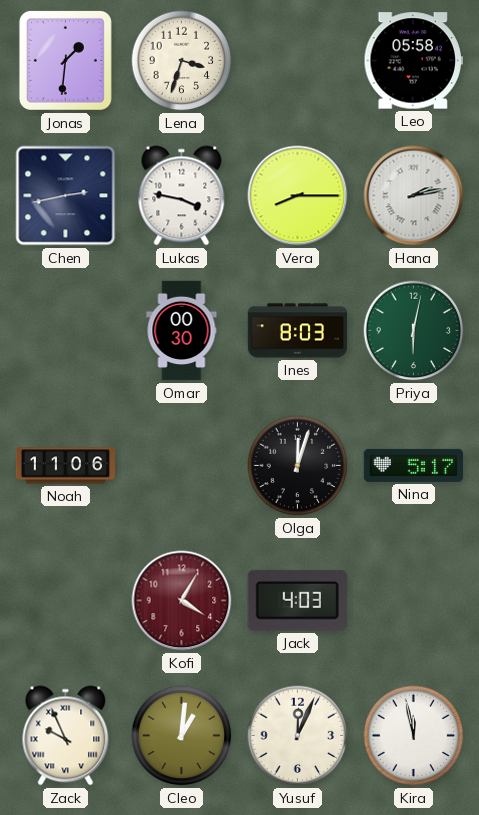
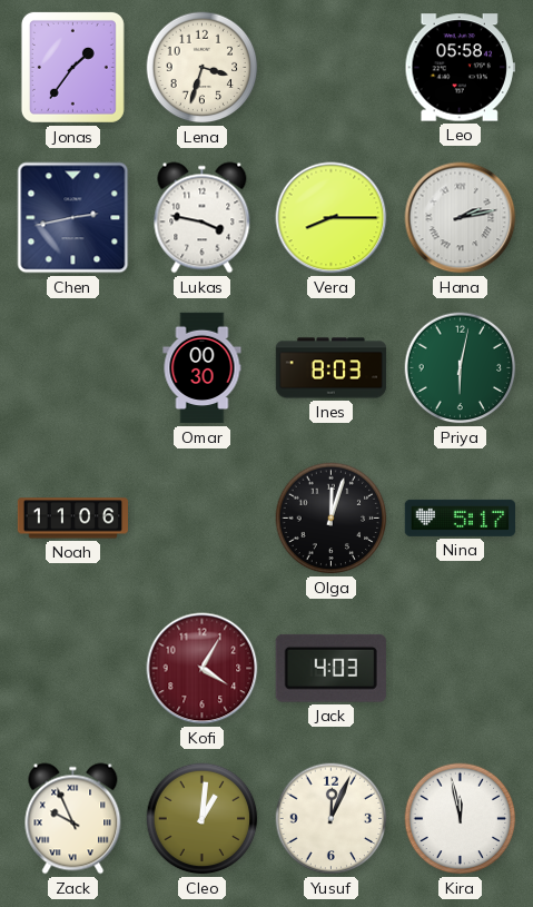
Jonas: 1:31 -> 1:36
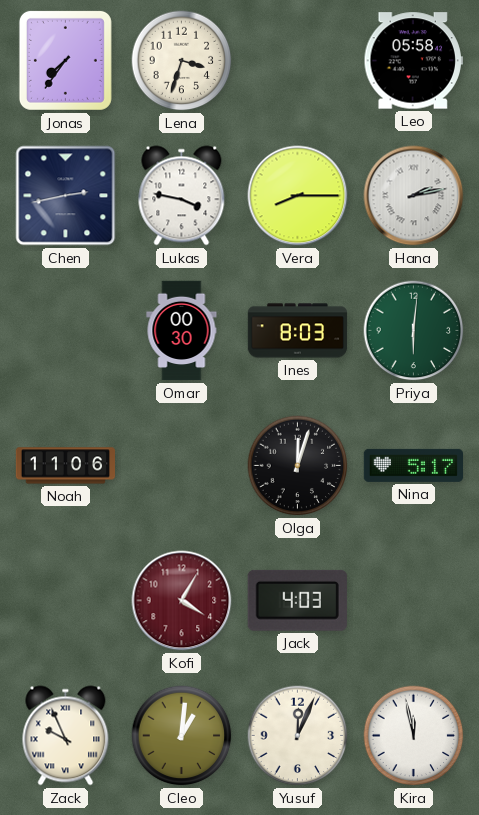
Jonas: 1:36 -> 7:36
Priya: 6:02 -> 6:01
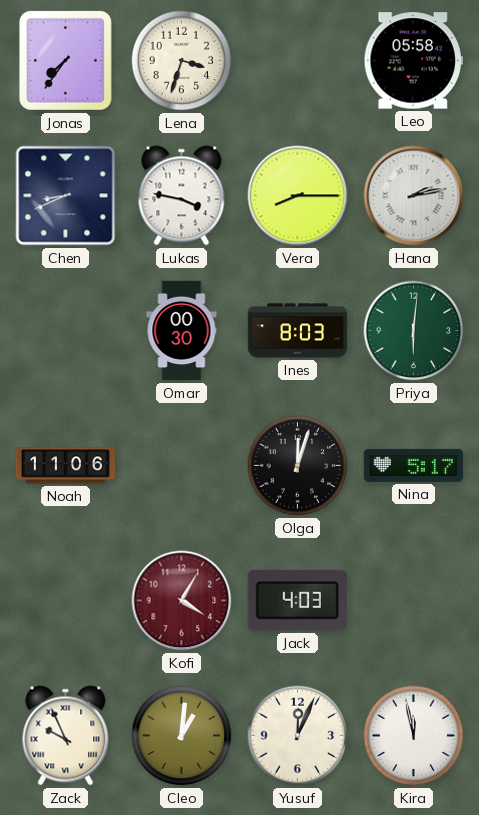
Chen: 2:43 -> 8:41
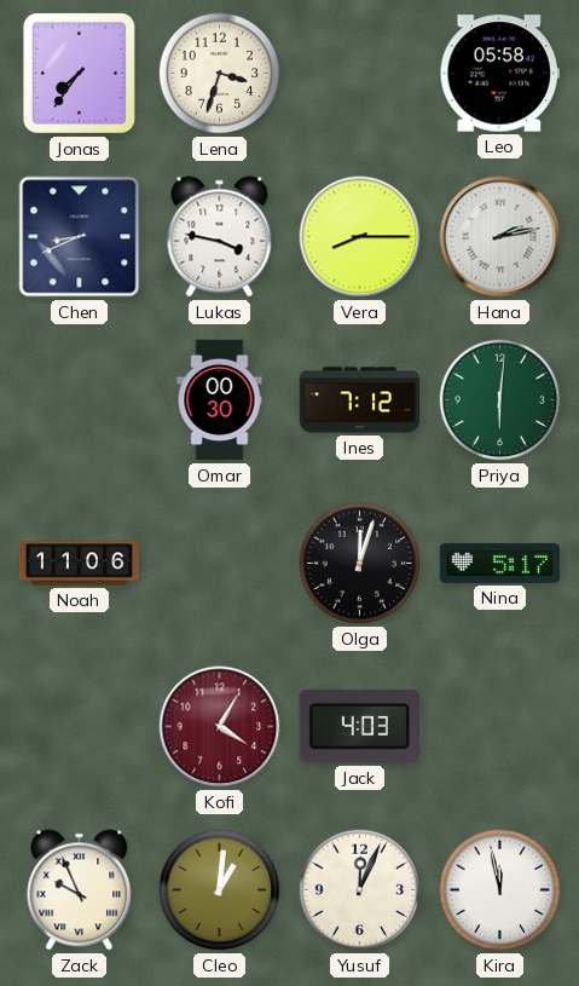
Ines: 8:03 -> 7:12
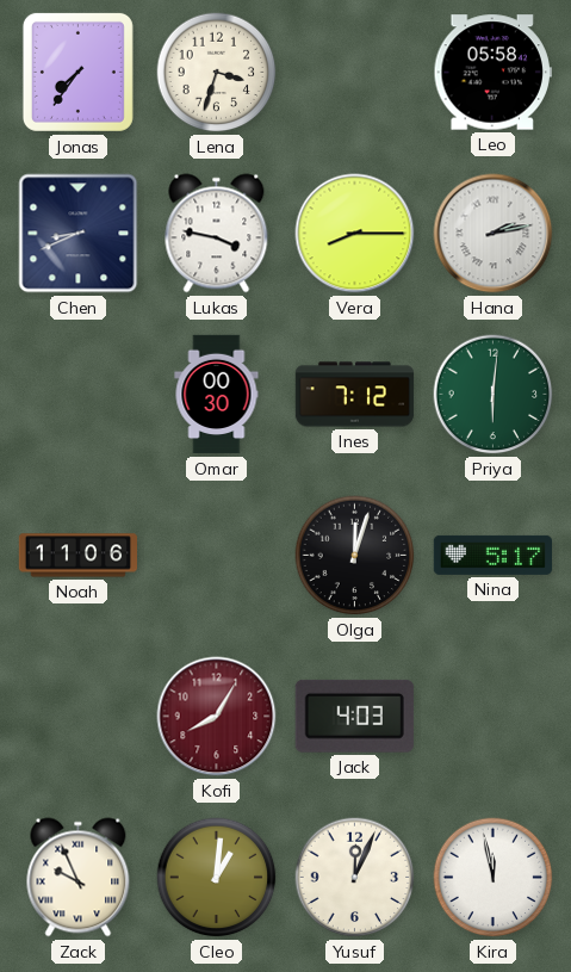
Kofi: 4:05 -> 8:05
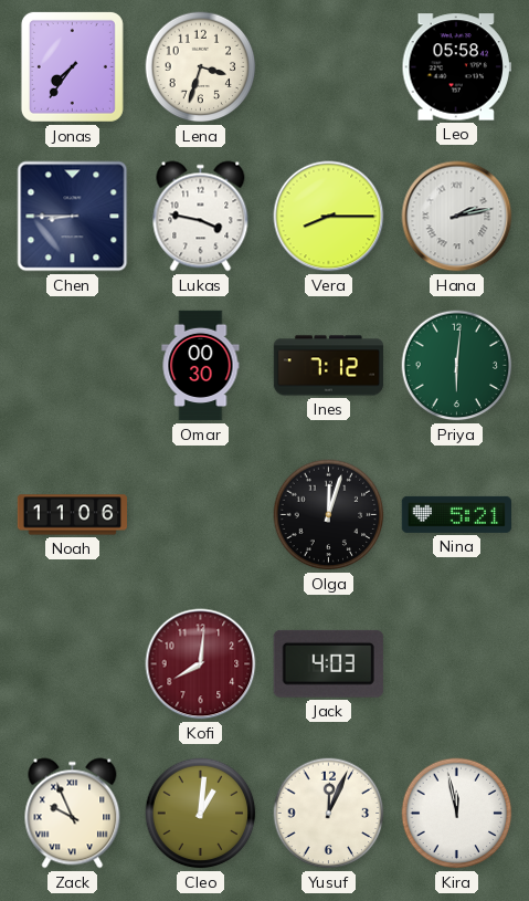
Chen: 8:41 -> 8:45
Nina: 5:17 -> 5:21
Kofi: 8:05 -> 8:01
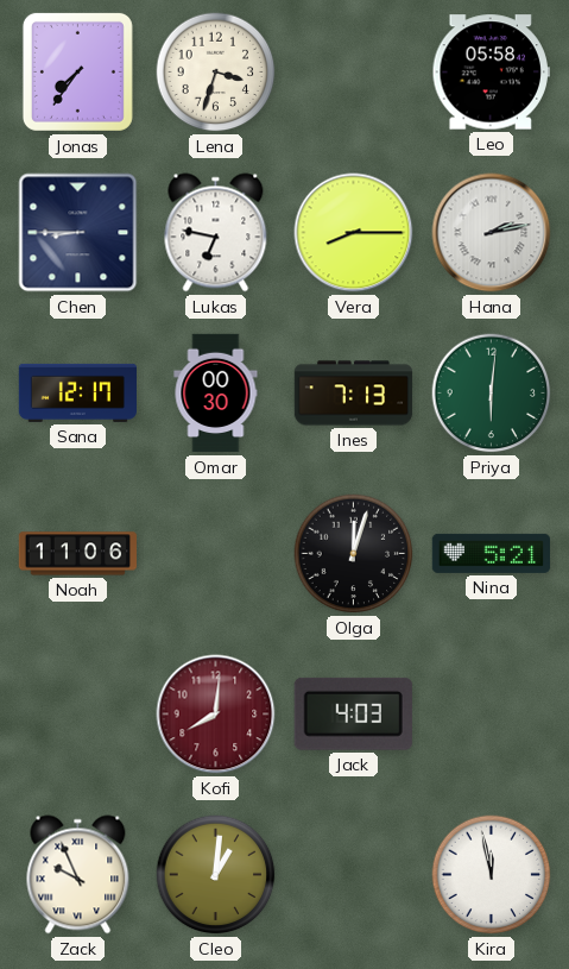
Lukas: 3:47 -> 6:47
Sana: none -> 12:17
Ines: 7:12 -> 7:13
Yusuf: 12:04 -> none
